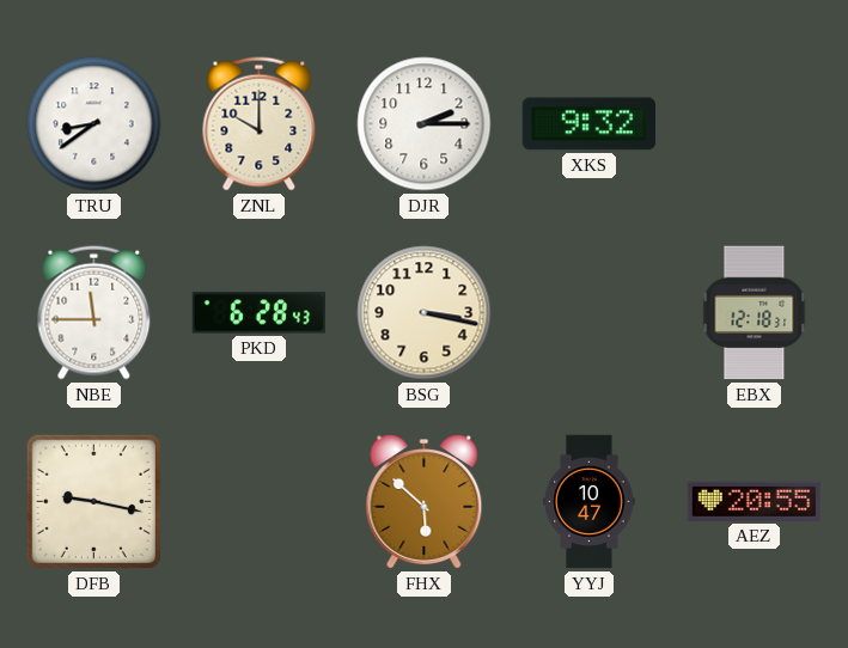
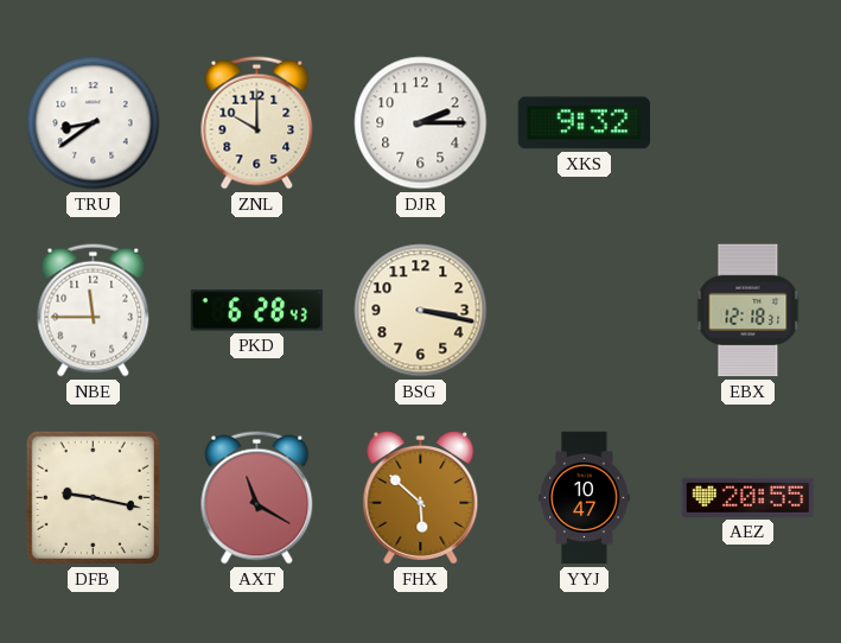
AXT: none -> 11:20
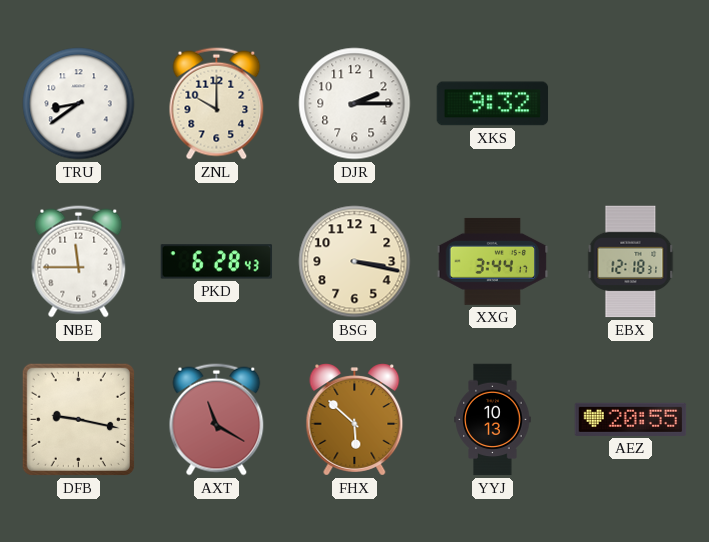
XXG: none -> 3:44
YYJ: 10:47 -> 10:13
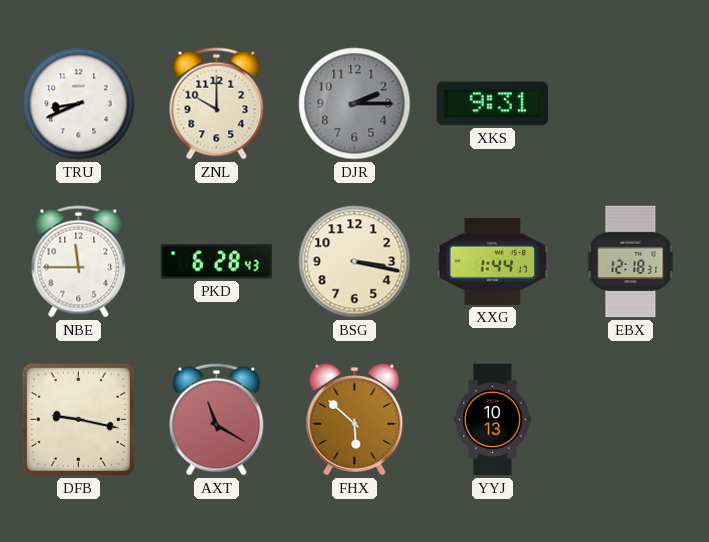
TRU: 8:39 -> 8:41
DJR dial: white -> grey
XKS: 9:32 -> 9:31
XXG: 3:44 -> 1:44
AEZ: 20:55 -> none
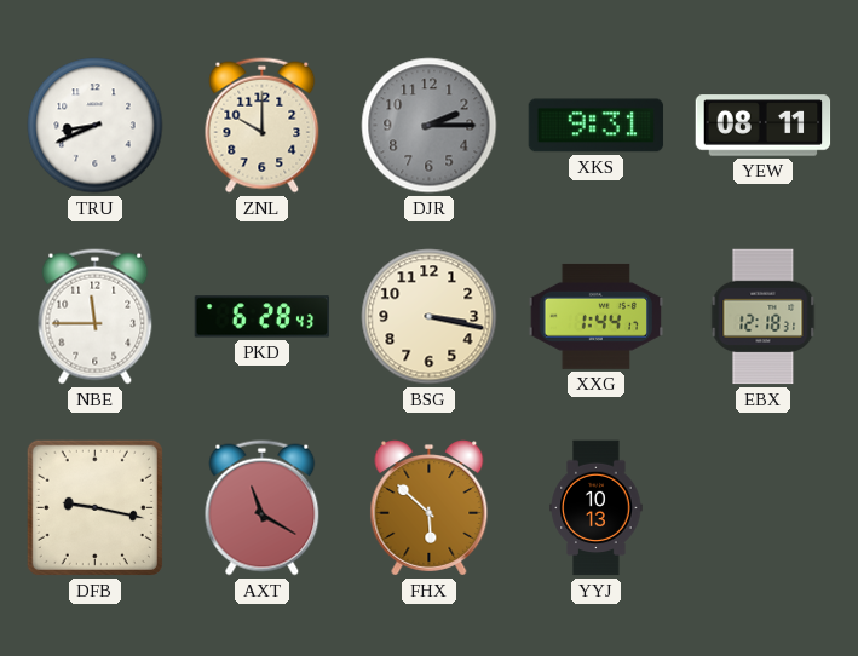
YEW: none -> 08:11
